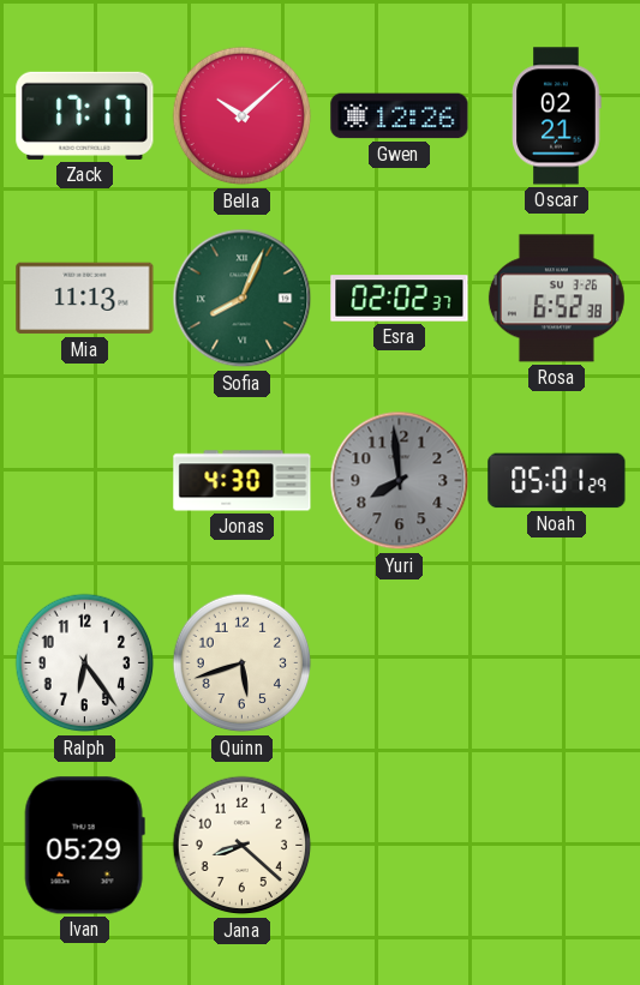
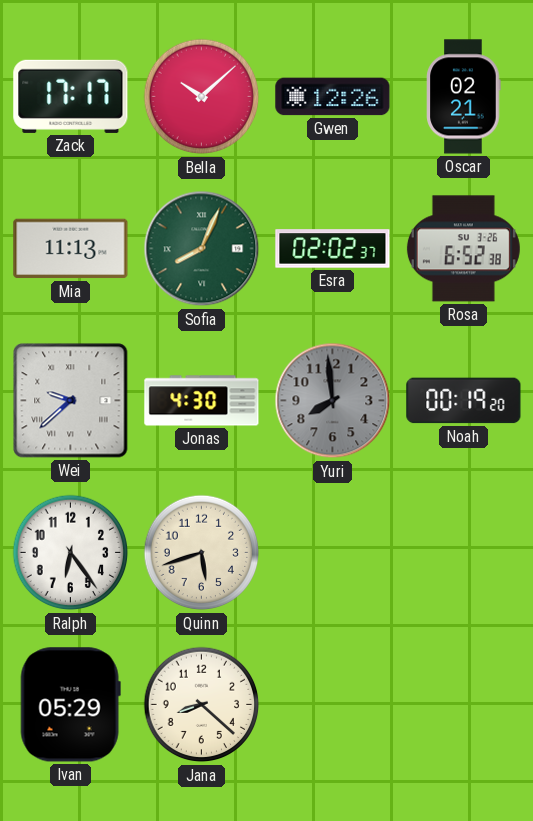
Wei: none -> 9:38
Noah: 05:01 -> 00:19
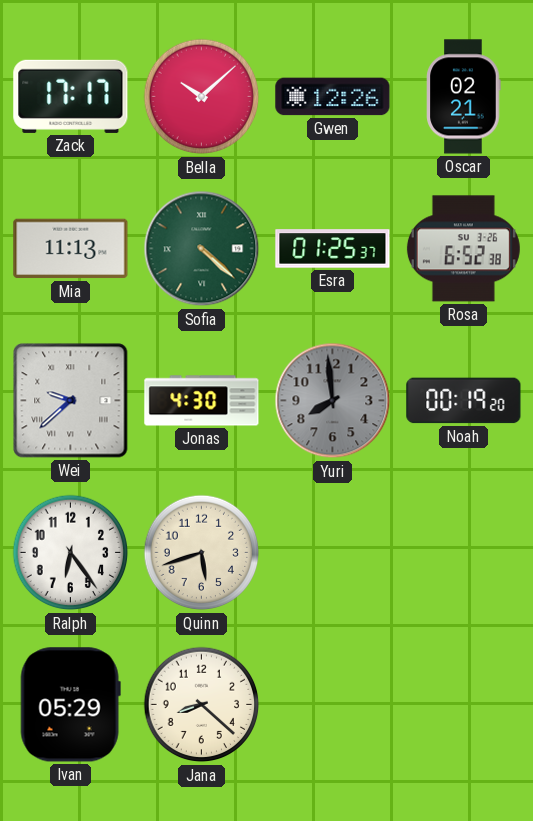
Sofia: 8:04 -> 4:22
Esra: 02:02 -> 01:25
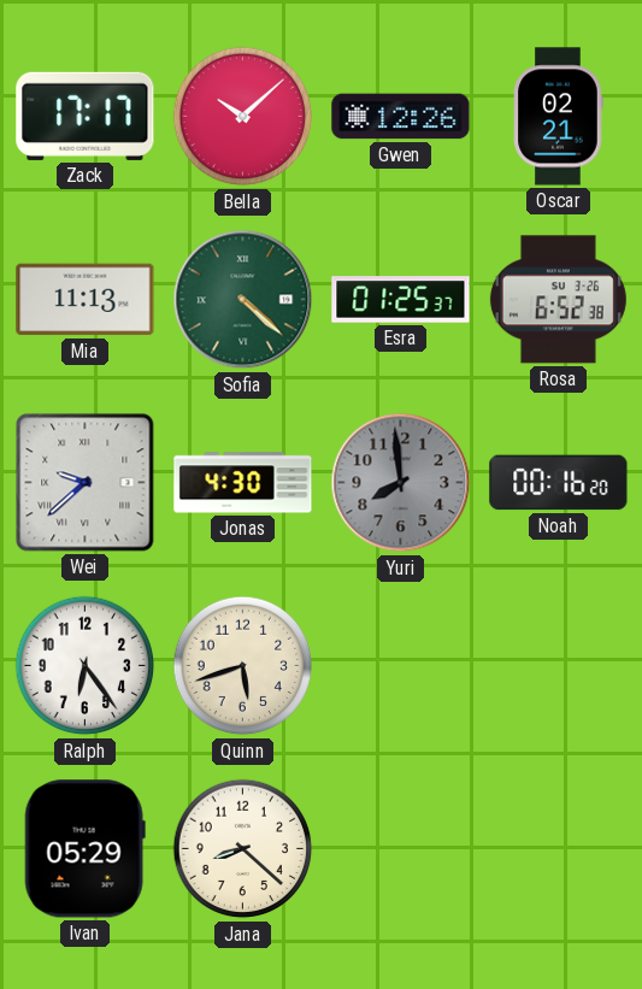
Noah: 00:19 -> 00:16
